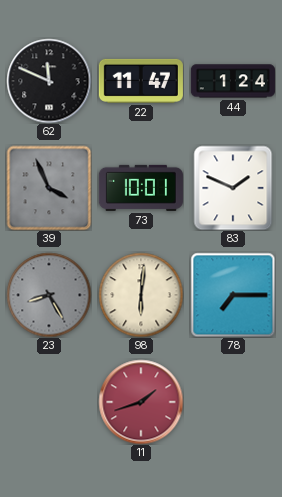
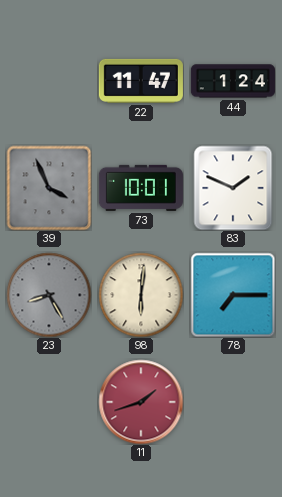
62: 11:49 -> none
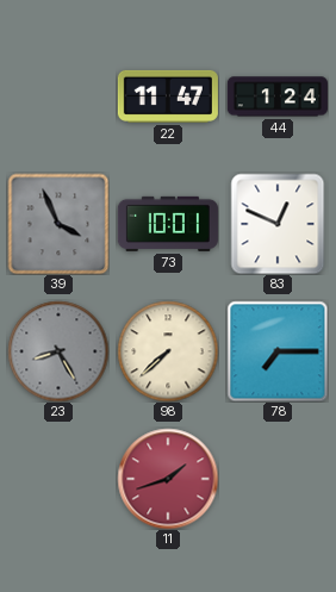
83: 1:49 -> 12:49
98: 6:01 -> 7:38
